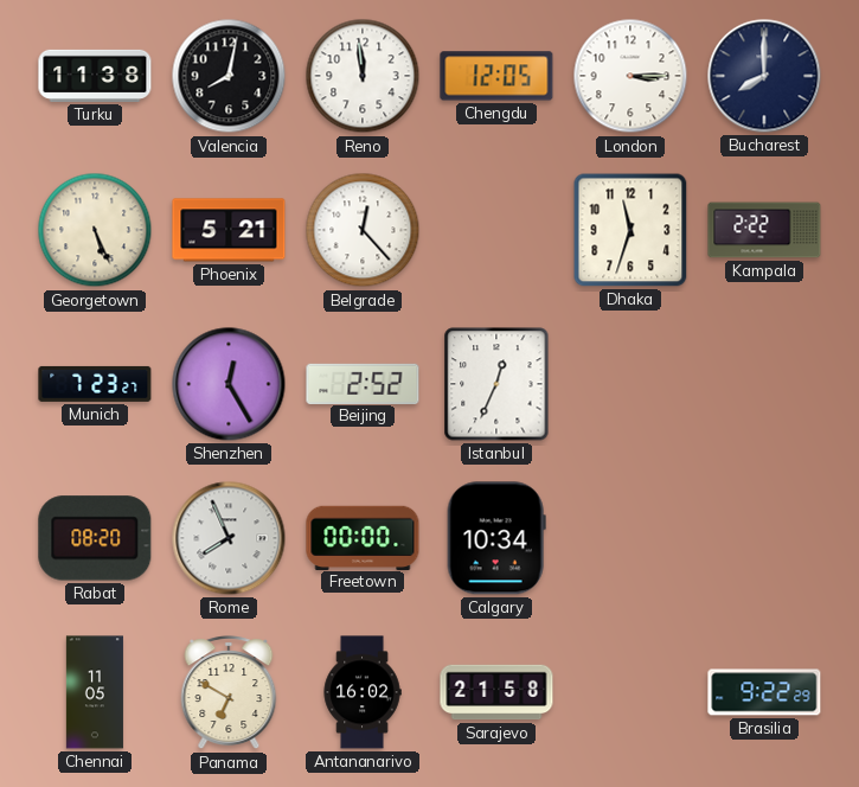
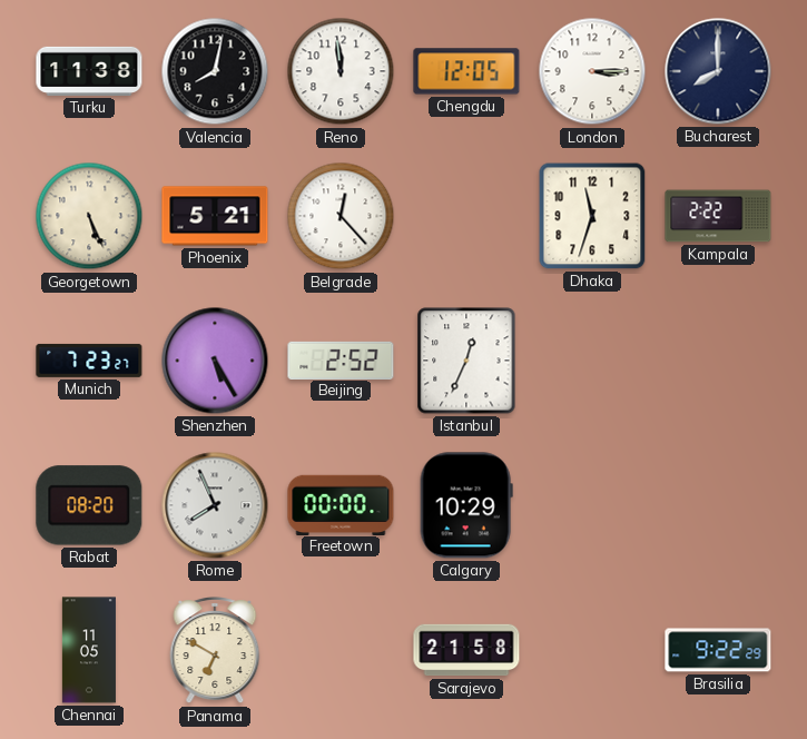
Shenzhen: 12:25 -> 5:25
Calgary: 10:34 -> 10:29
Antananarivo: 16:02 -> none
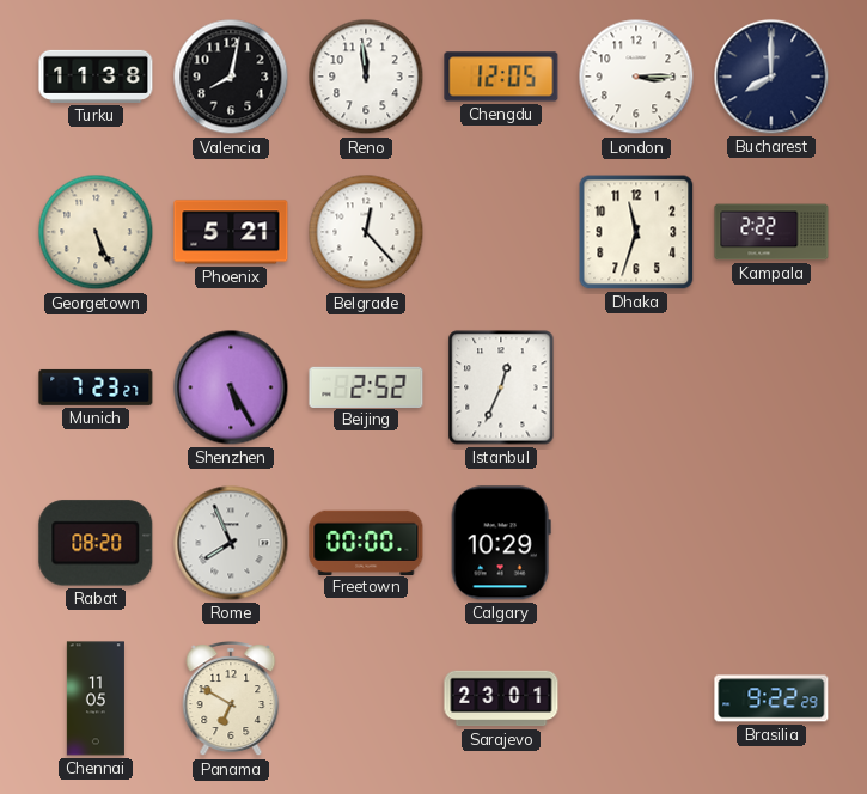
Sarajevo: 21:58 -> 23:01
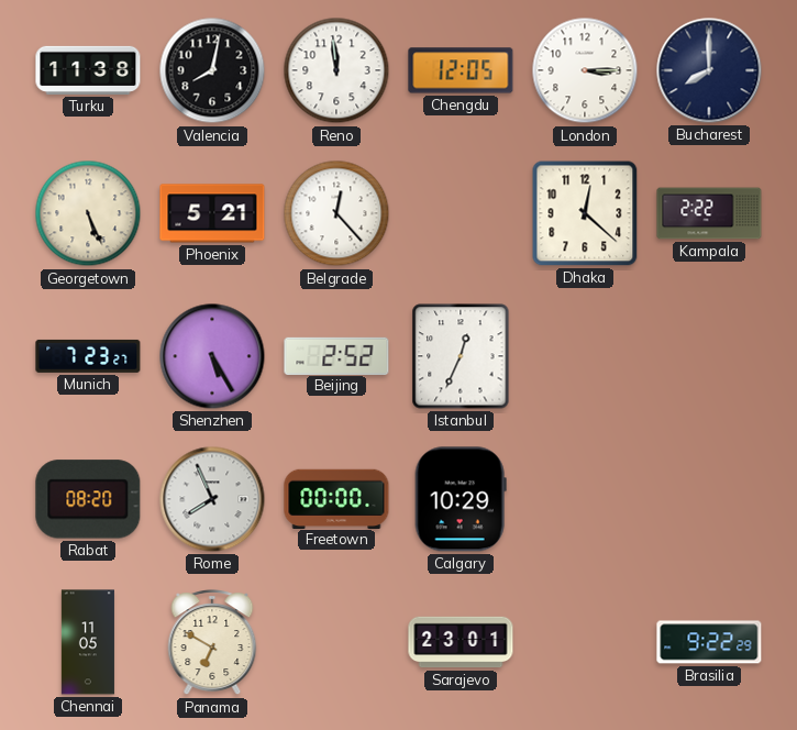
Dhaka: 11:33 -> 12:22
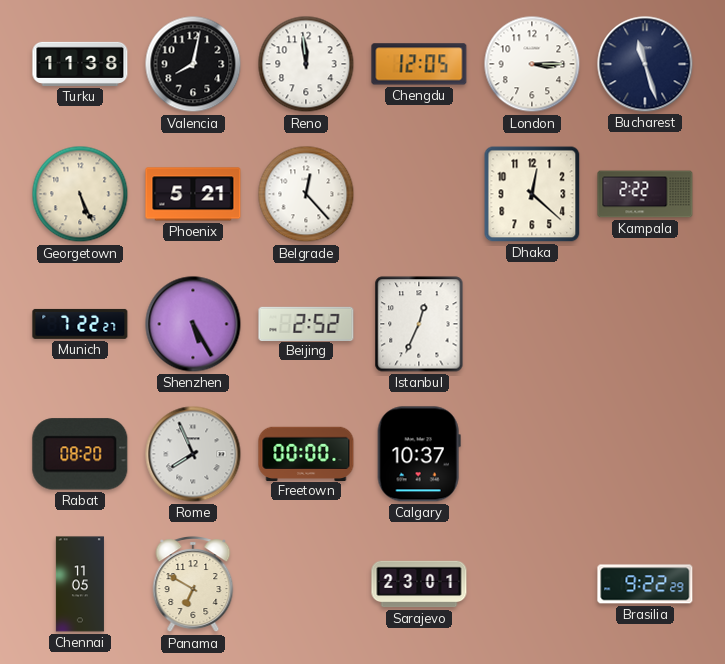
Bucharest: 8:00 -> 11:27
Munich: 7:23 -> 7:22
Calgary: 10:29 -> 10:37
